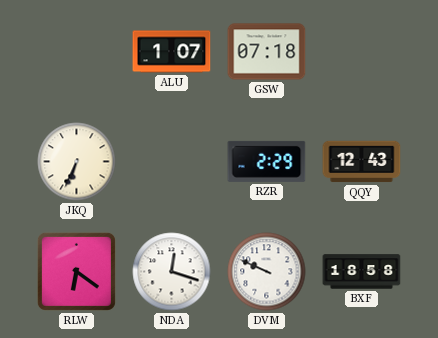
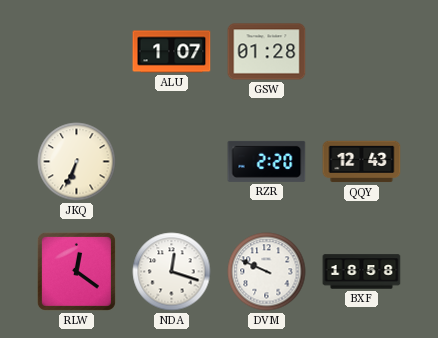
GSW: 07:18 -> 01:28
RZR: 2:29 -> 2:20
RLW: 6:21 -> 12:21
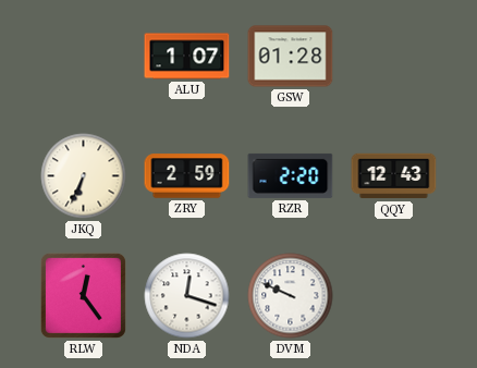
ZRY: none -> 2:59
RLW: 12:21 -> 12:24
BXF: 18:58 -> none
